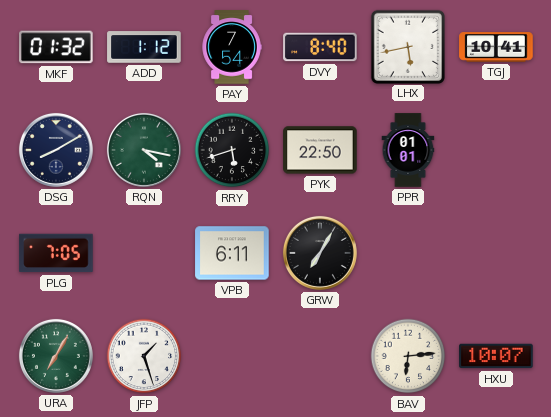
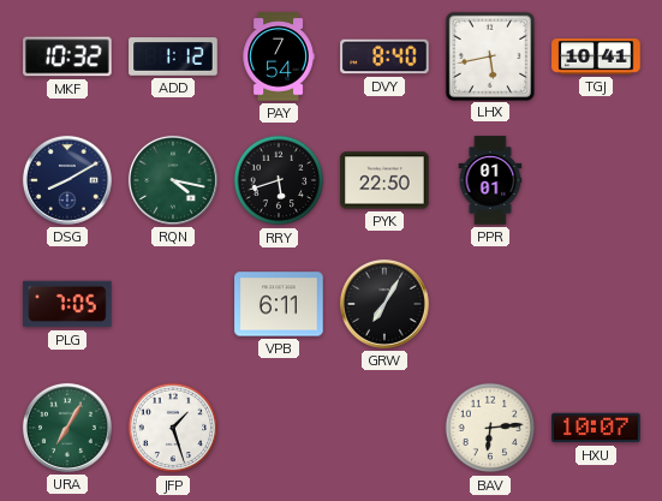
MKF: 01:32 -> 10:32
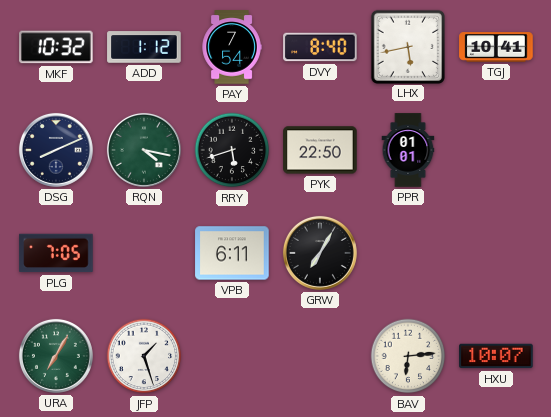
DSG: 8:10 -> 8:11
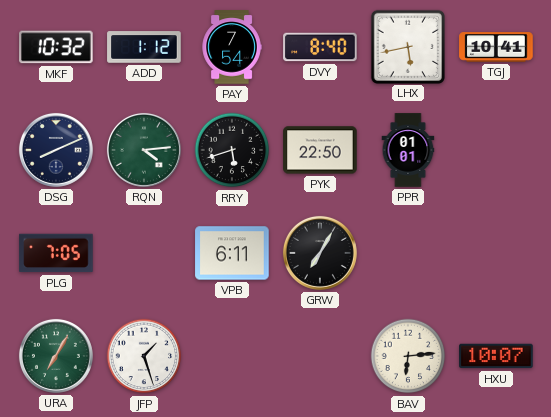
RQN: 4:17 -> 4:14
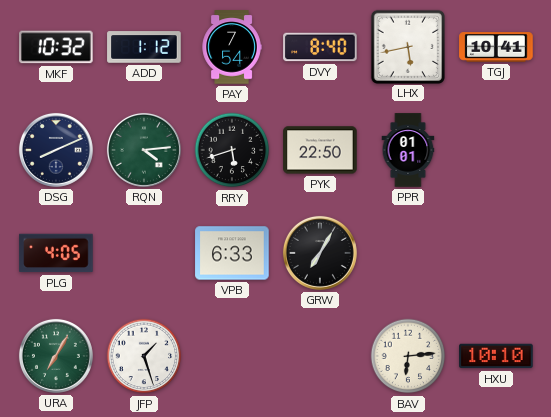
PLG: 7:05 -> 4:05
VPB: 6:11 -> 6:33
HXU: 10:07 -> 10:10
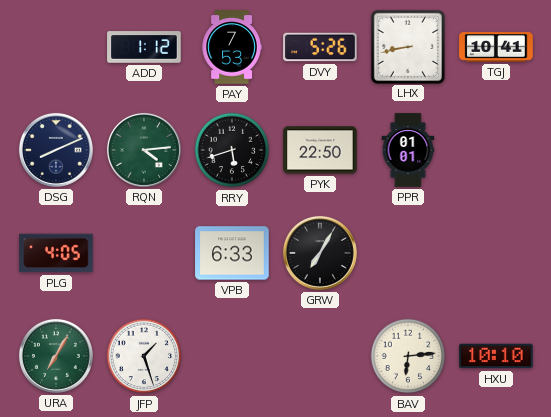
MKF: 10:32 -> none
PAY: 7:54 -> 7:53
DVY: 8:40 -> 5:26
LHX: 5:43 -> 8:43
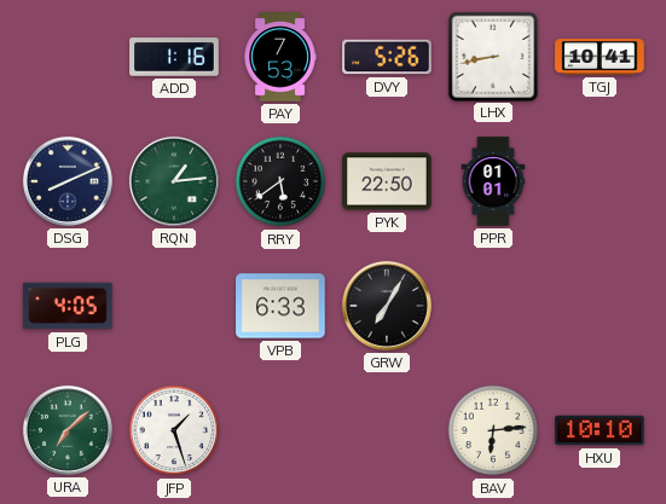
ADD: 1:12 -> 1:16
RQN: 4:14 -> 1:14
RRY: 5:42 -> 5:39
URA: 7:05 -> 7:08
